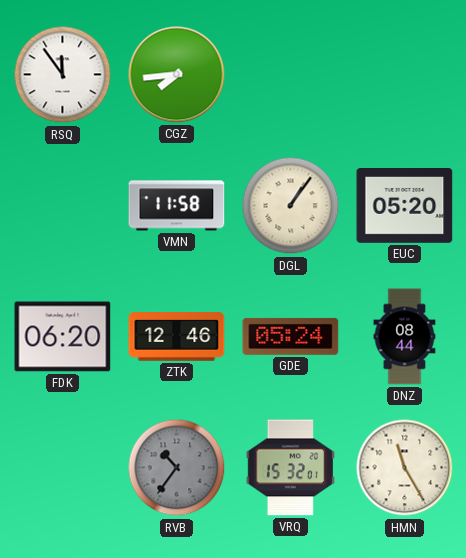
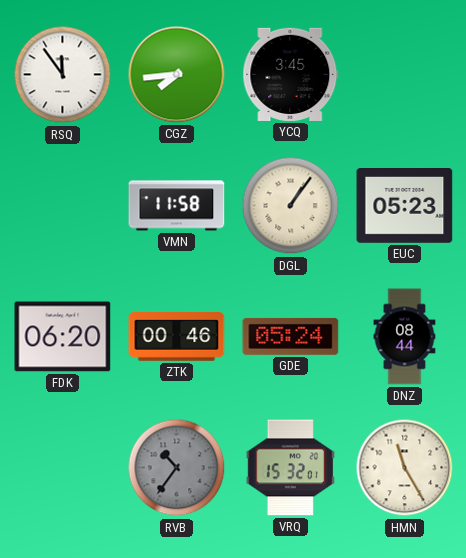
YCQ: none -> 3:45
EUC: 05:20 -> 05:23
ZTK: 12:46 -> 00:46
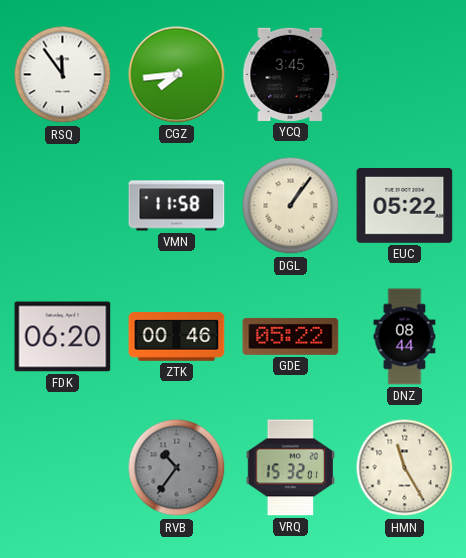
EUC: 05:23 -> 05:22
GDE: 05:24 -> 05:22
